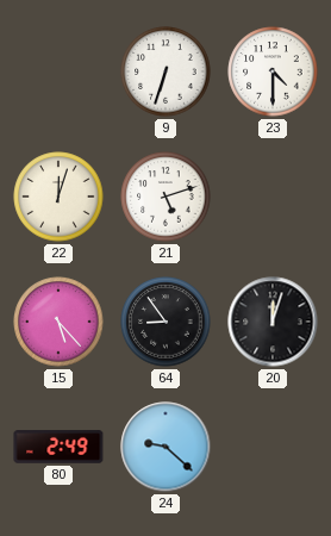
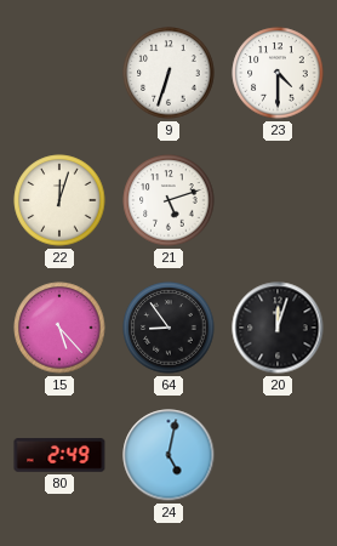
24: 9:22 -> 5:02
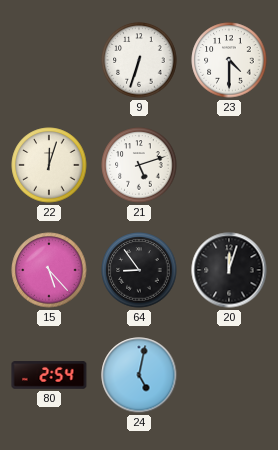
80: 2:49 -> 2:54
